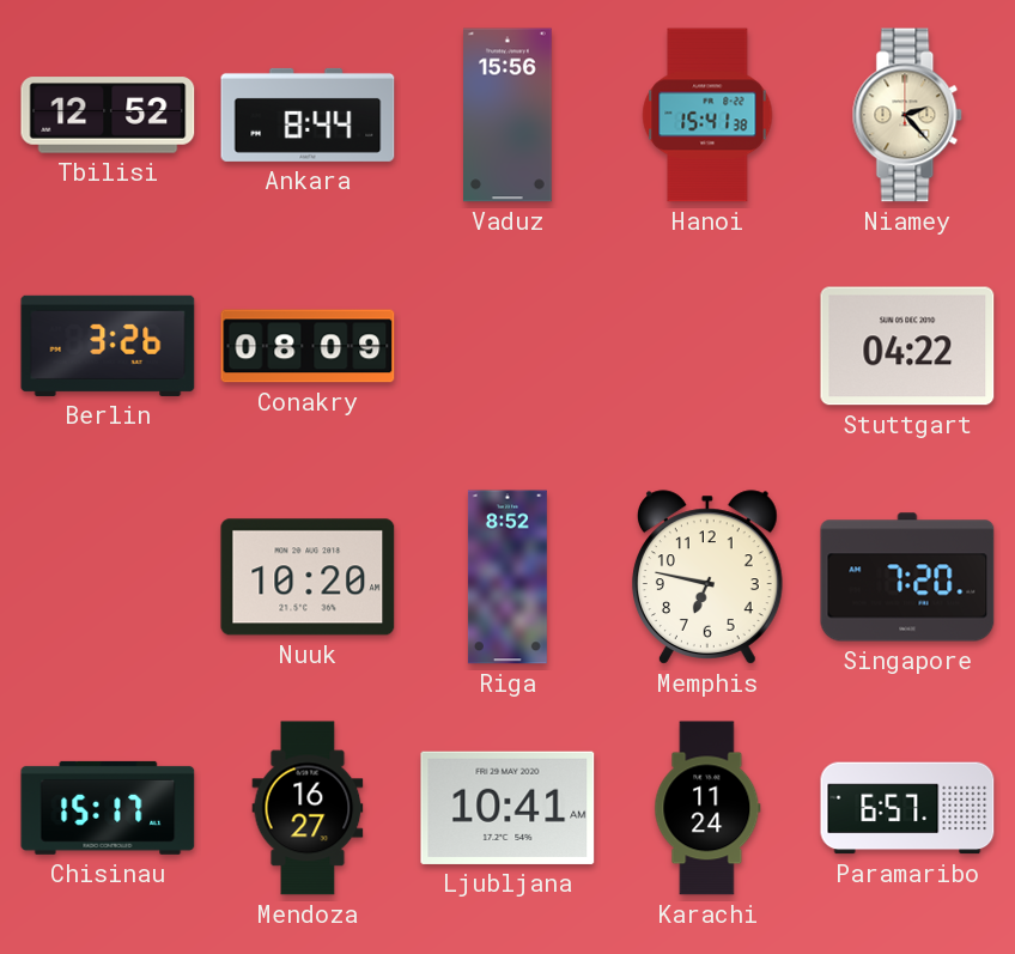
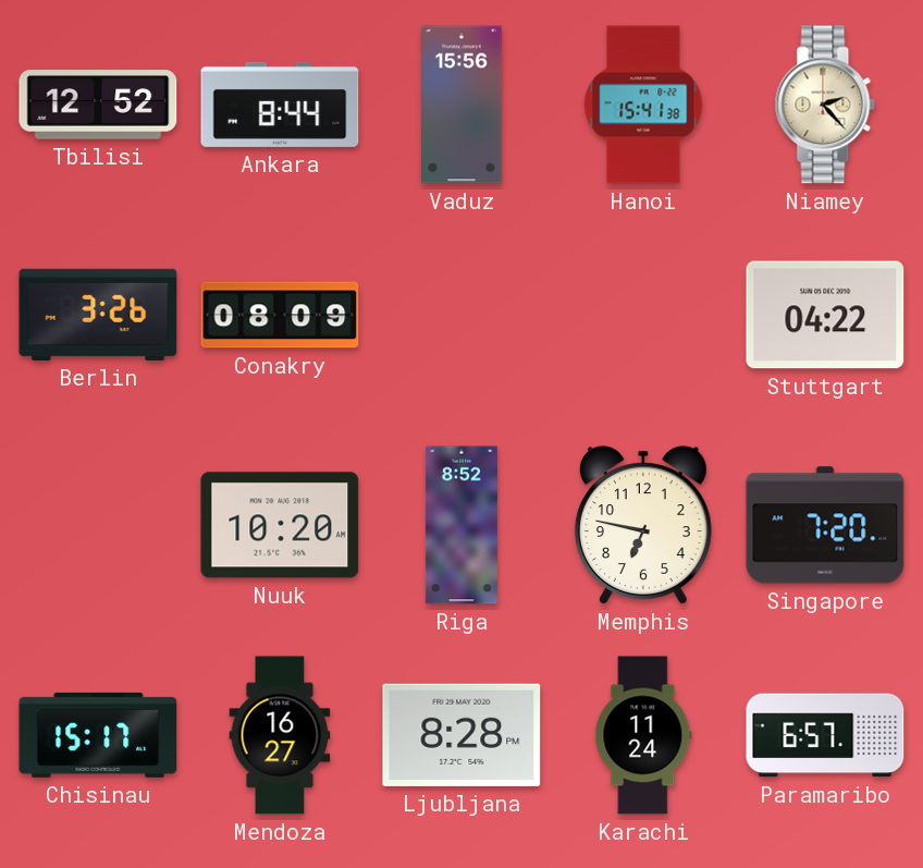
Ljubljana: 10:41 -> 8:28
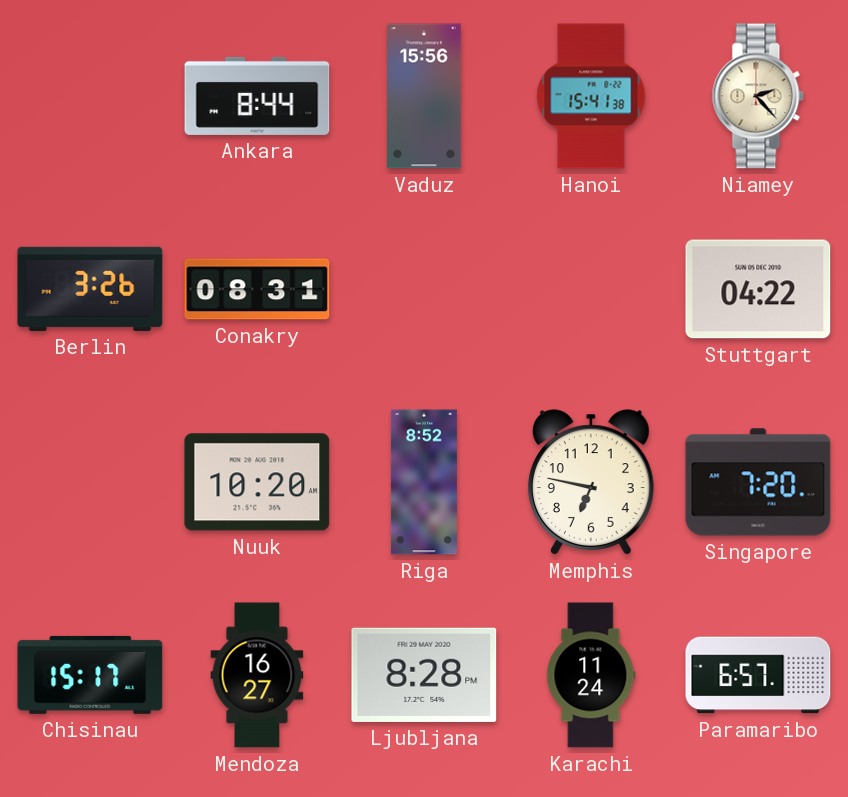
Tbilisi: 12:52 -> none
Conakry: 08:09 -> 08:31
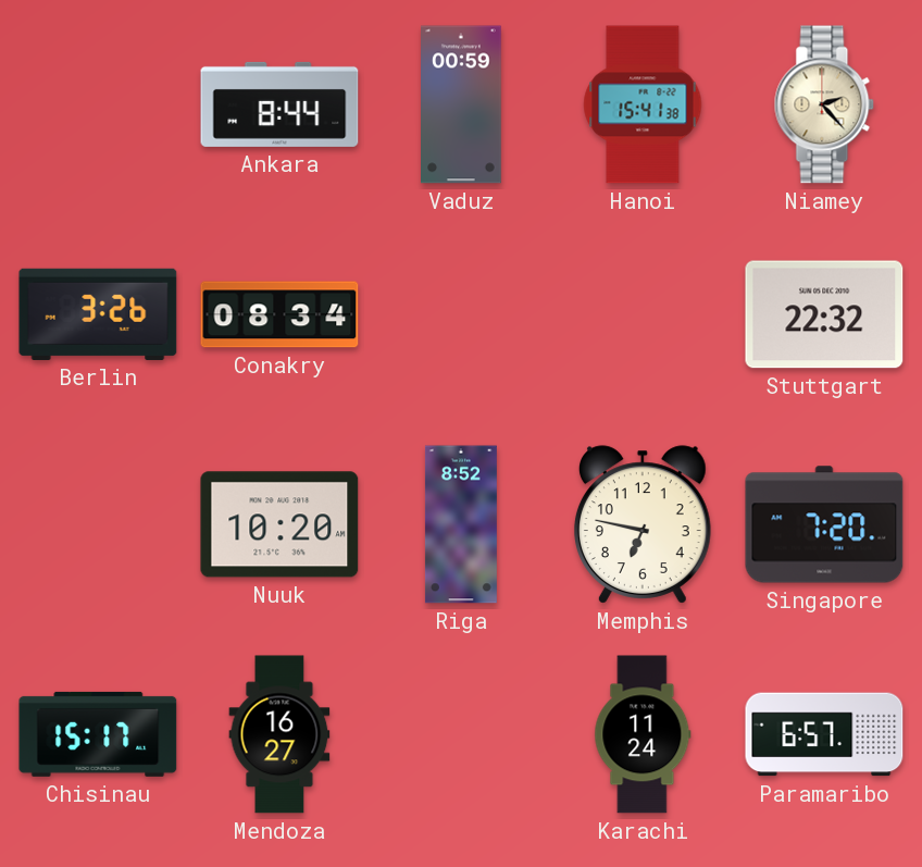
Vaduz: 15:56 -> 00:59
Conakry: 08:31 -> 08:34
Stuttgart: 04:22 -> 22:32
Ljubljana: 8:28 -> none
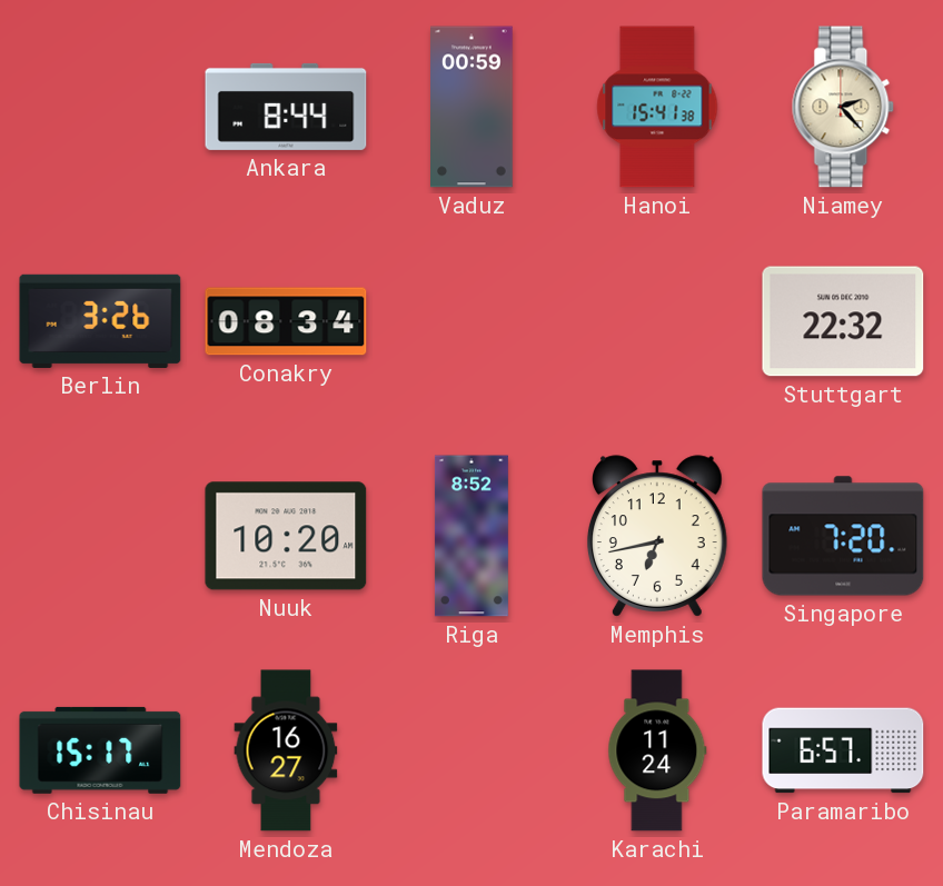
Memphis: 6:47 -> 6:43
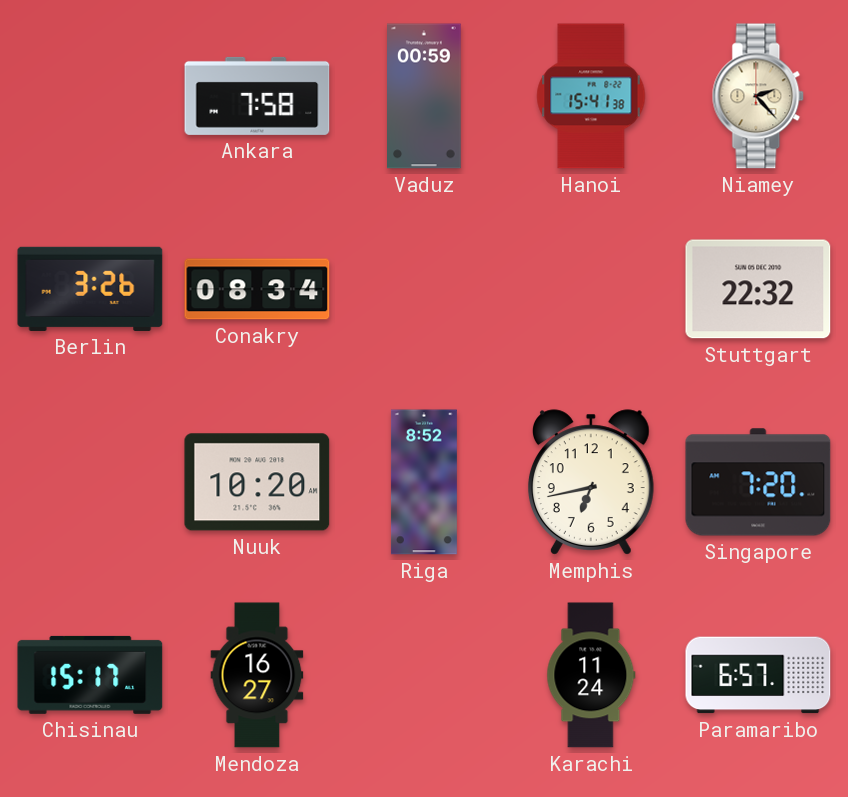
Ankara: 8:44 -> 7:58
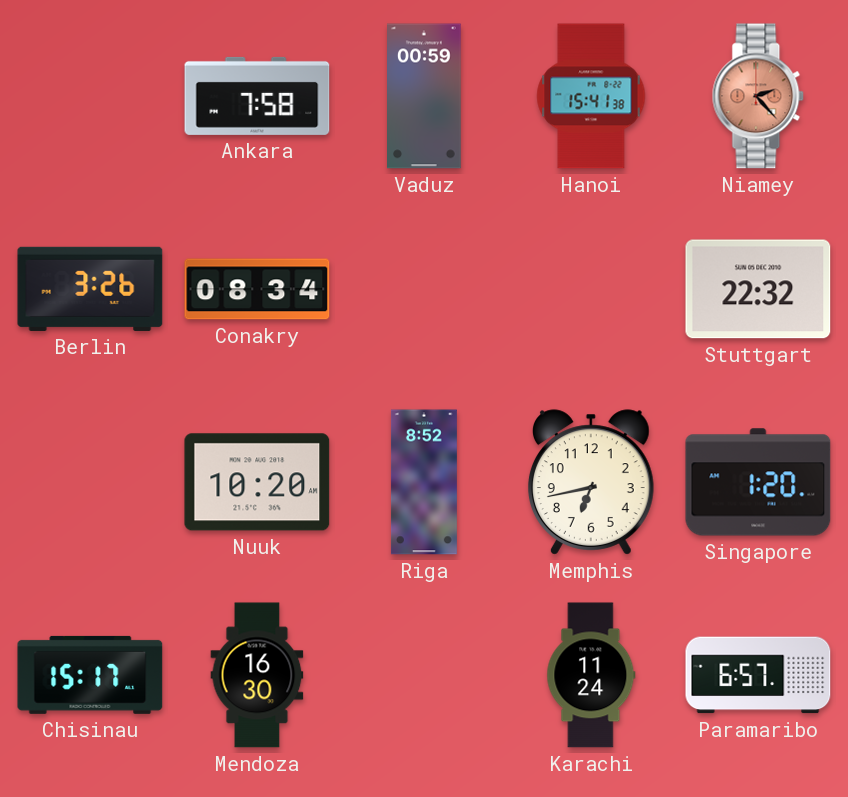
Niamey dial: cream -> salmon
Singapore: 7:20 -> 1:20
Mendoza: 16:27 -> 16:30
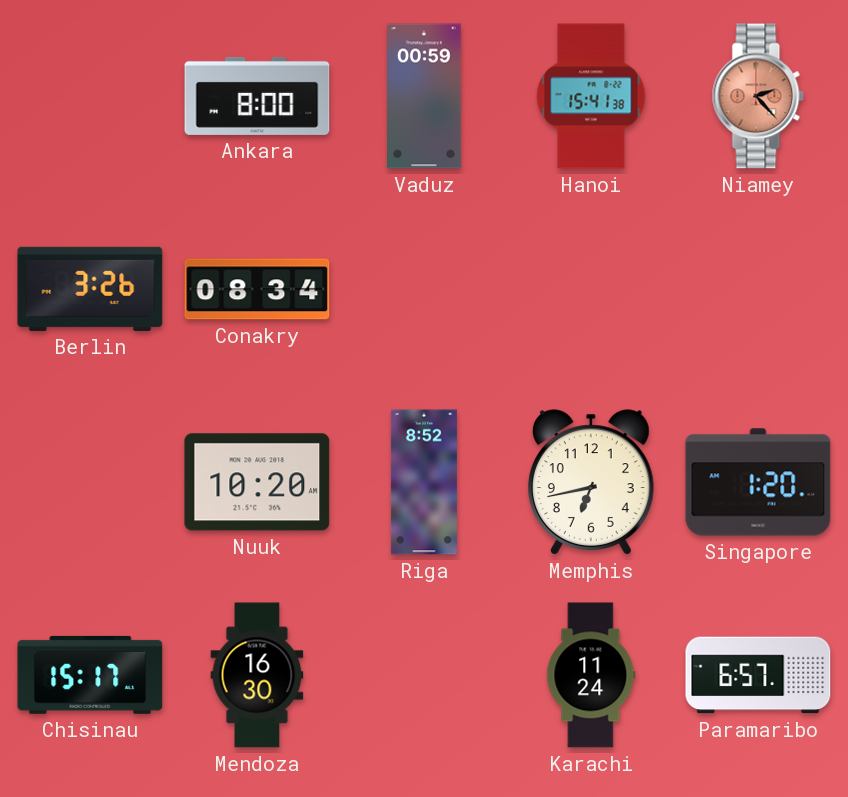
Ankara: 7:58 -> 8:00
Stuttgart: 22:32 -> none
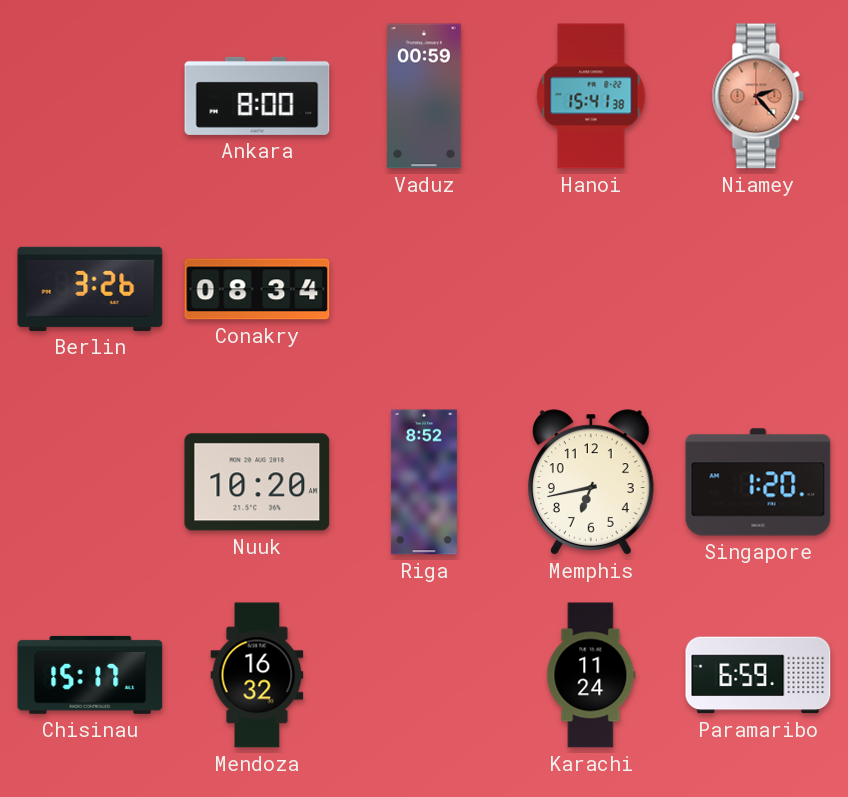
Mendoza: 16:30 -> 16:32
Paramaribo: 6:57 -> 6:59
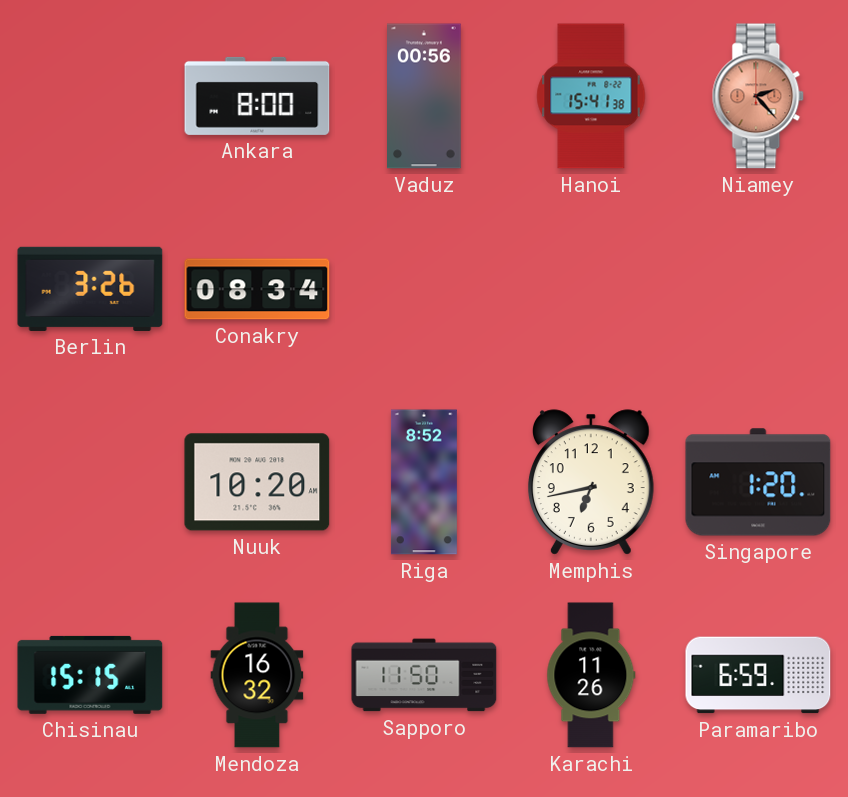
Vaduz: 00:59 -> 00:56
Chisinau: 15:17 -> 15:15
Sapporo: none -> 11:50
Karachi: 11:24 -> 11:26
